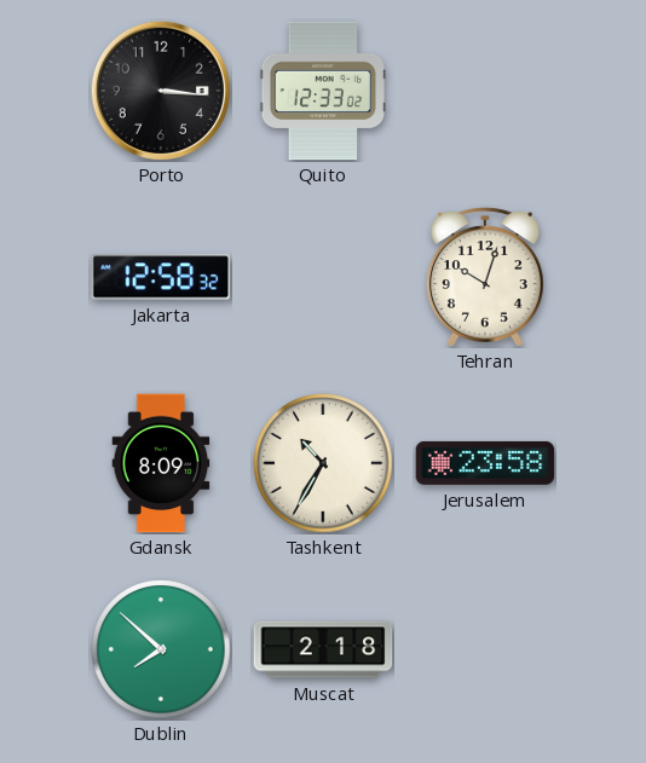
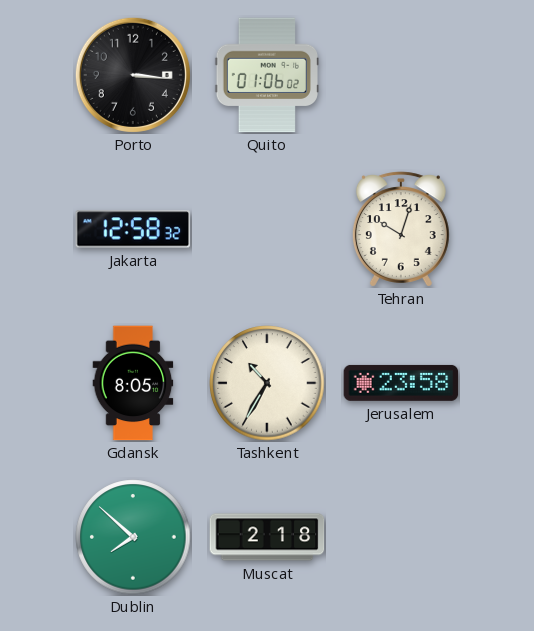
Quito: 12:33 -> 01:06
Gdansk: 8:09 -> 8:05
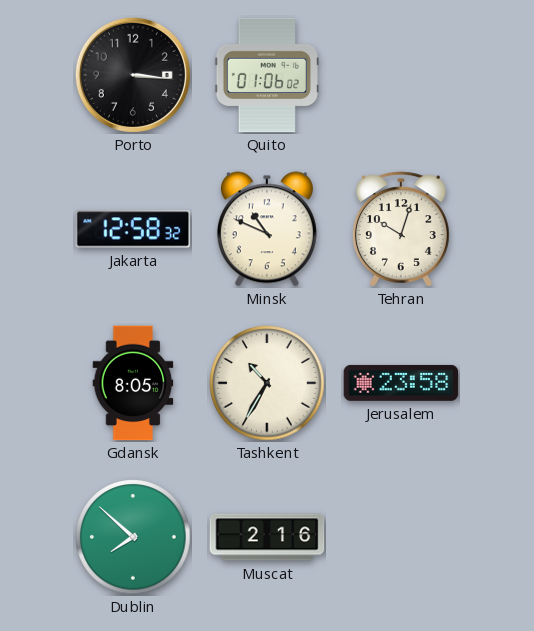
Minsk: none -> 10:49
Muscat: 2:18 -> 2:16
